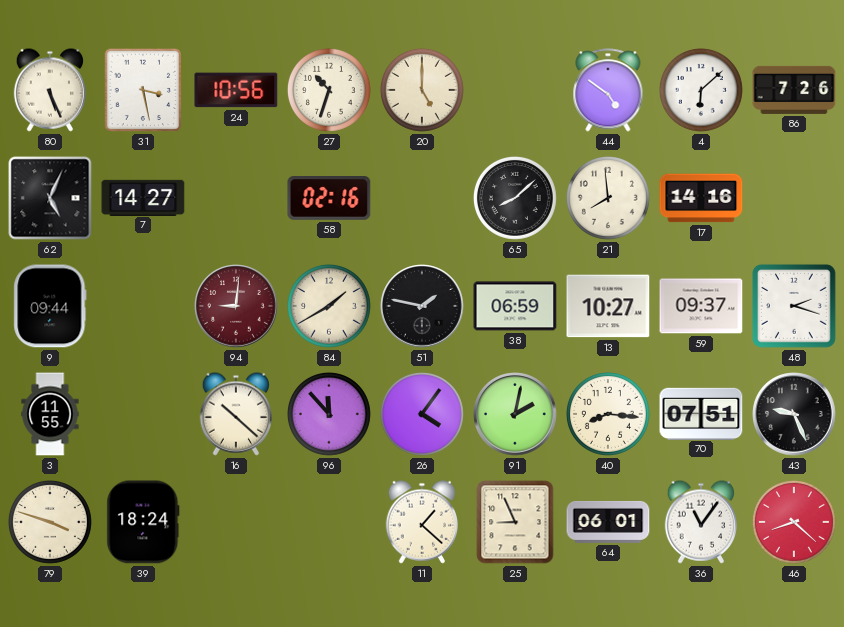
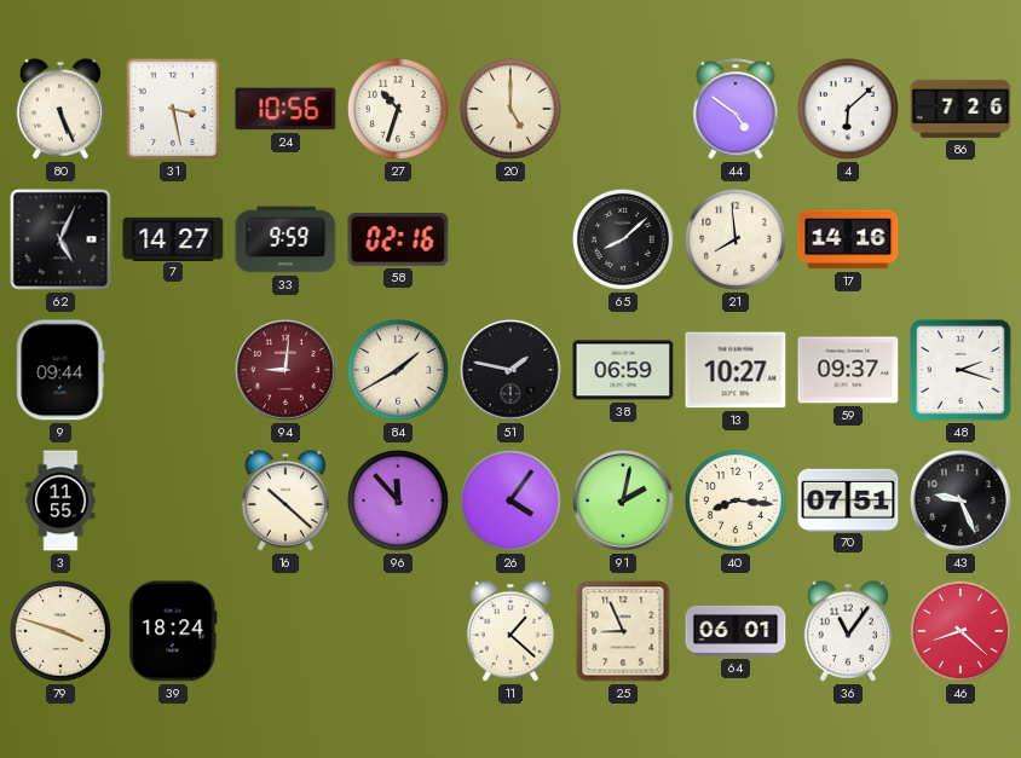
33: none -> 9:59
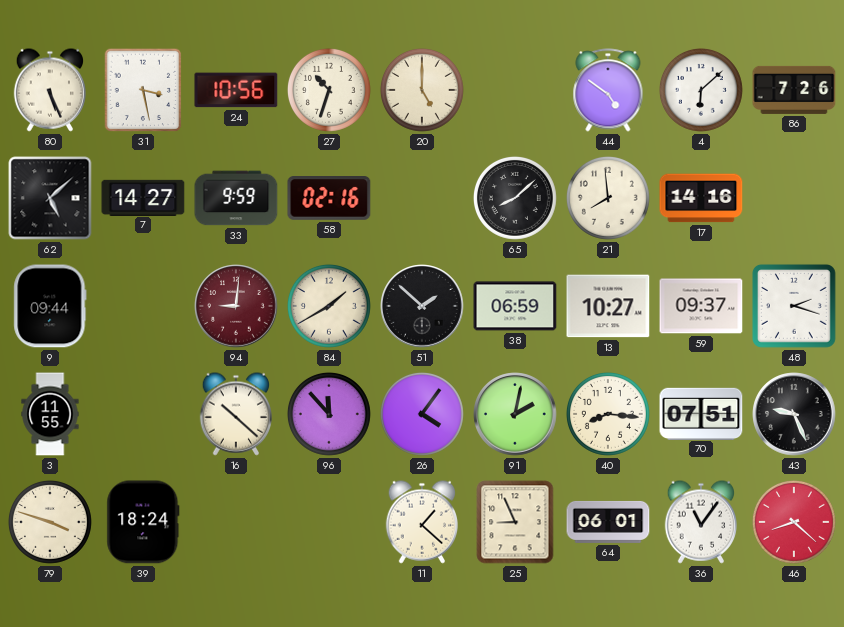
62: 5:04 -> 5:08
51: 1:47 -> 1:52
